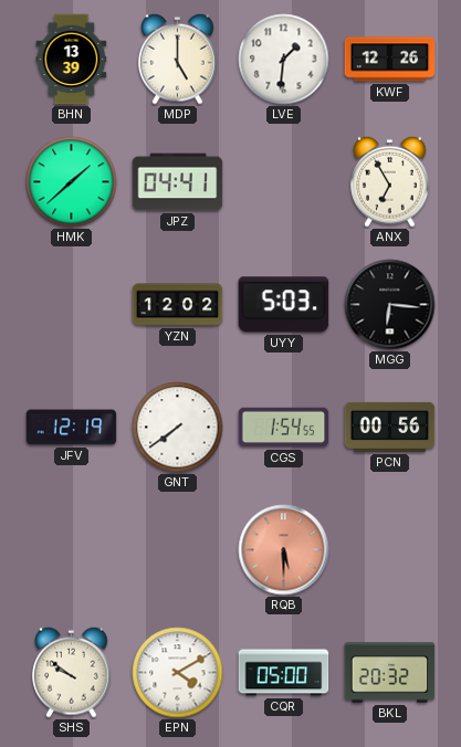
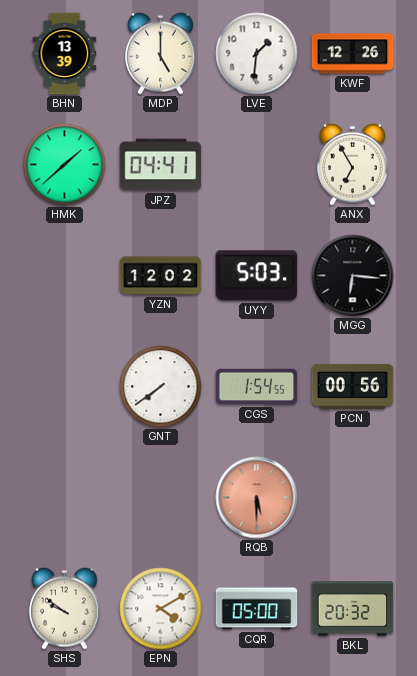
JFV: 12:19 -> none
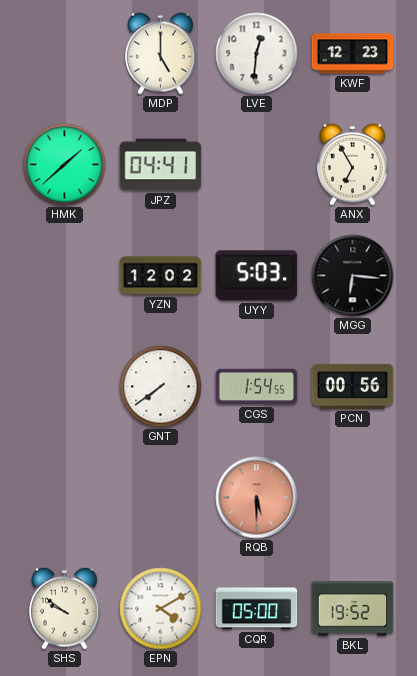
BHN: 13:39 -> none
LVE: 1:31 -> 12:31
KWF: 12:26 -> 12:23
BKL: 20:32 -> 19:52
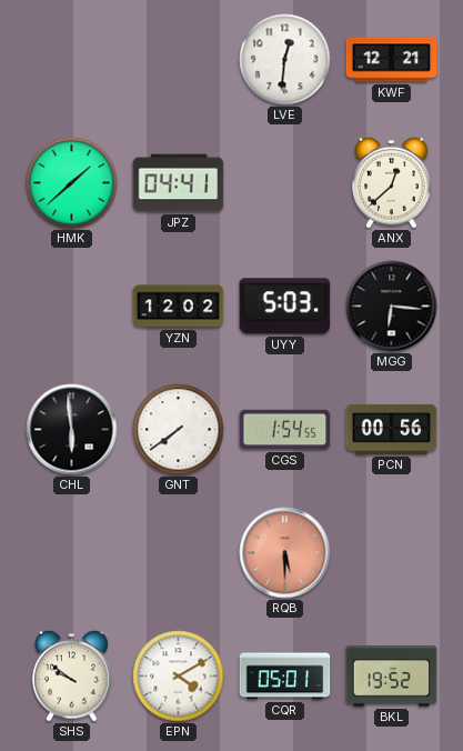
MDP: 5:00 -> none
KWF: 12:23 -> 12:21
ANX: 6:55 -> 12:38
CHL: none -> 5:59
CQR: 05:00 -> 05:01
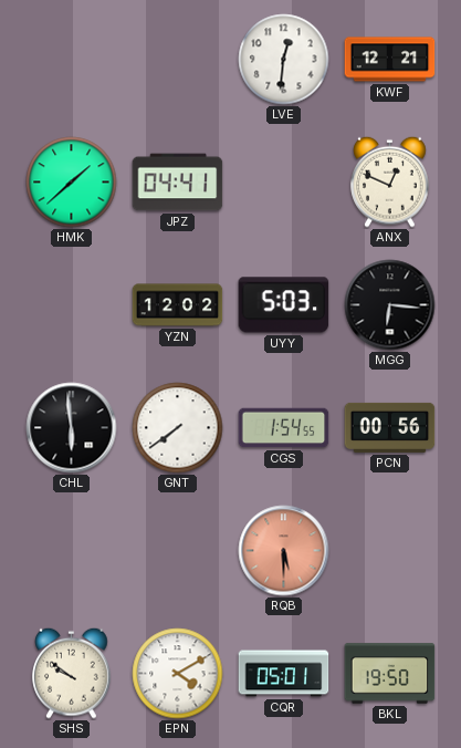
ANX: 12:38 -> 12:49
BKL: 19:52 -> 19:50
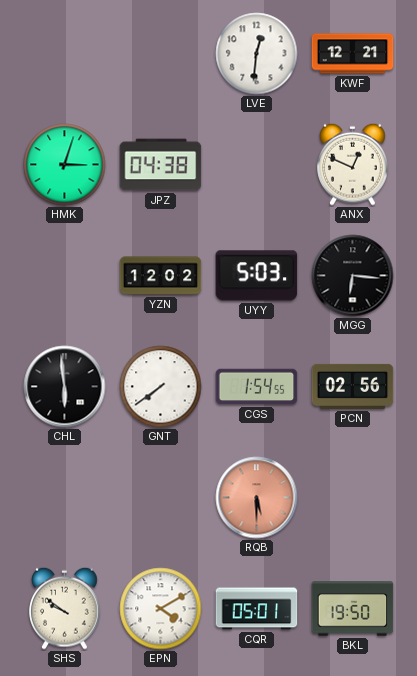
HMK: 1:38 -> 3:03
JPZ: 04:41 -> 04:38
PCN: 00:56 -> 02:56
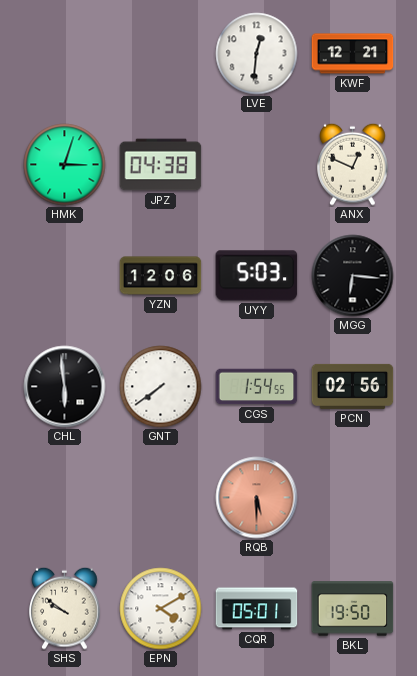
YZN: 12:02 -> 12:06
